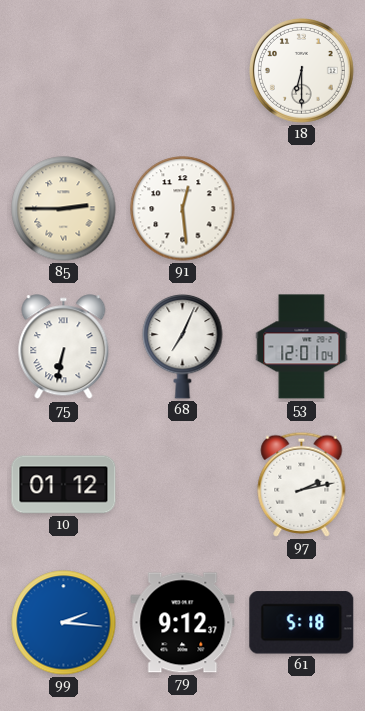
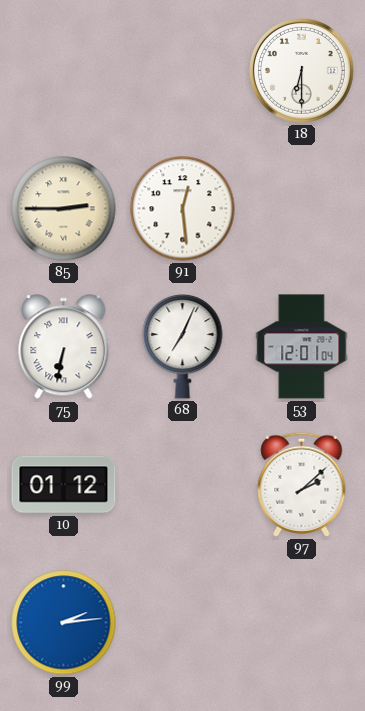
97: 2:13 -> 2:08
99: 2:16 -> 2:14
79: 9:12 -> none
61: 5:18 -> none
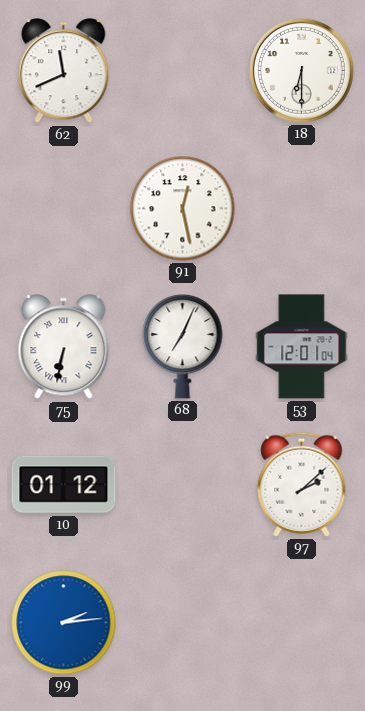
62: none -> 11:41
85: 2:45 -> none
91: 12:29 -> 12:28
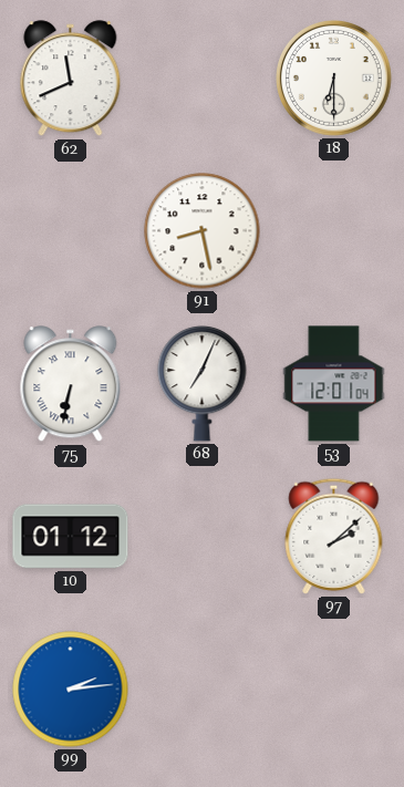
91: 12:28 -> 8:28
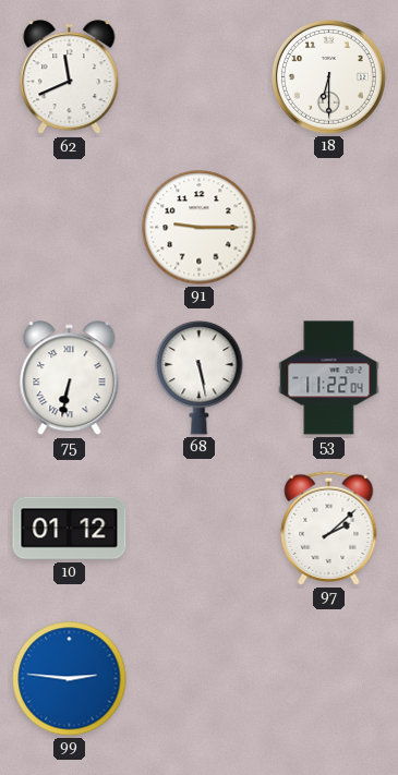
91: 8:28 -> 9:15
68: 7:04 -> 5:28
53: 12:01 -> 11:22
99: 2:14 -> 2:46
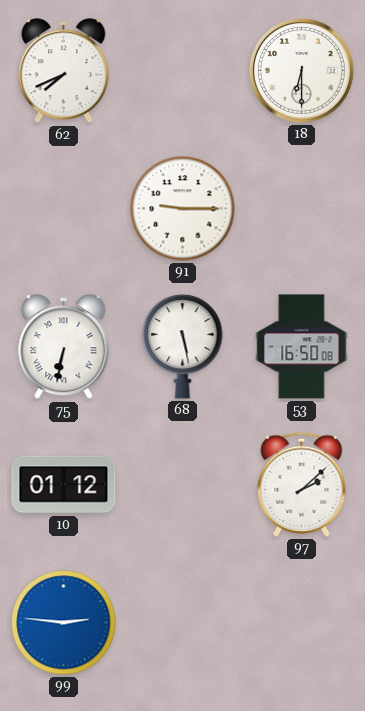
62: 11:41 -> 7:41
53: 11:22 -> 16:50
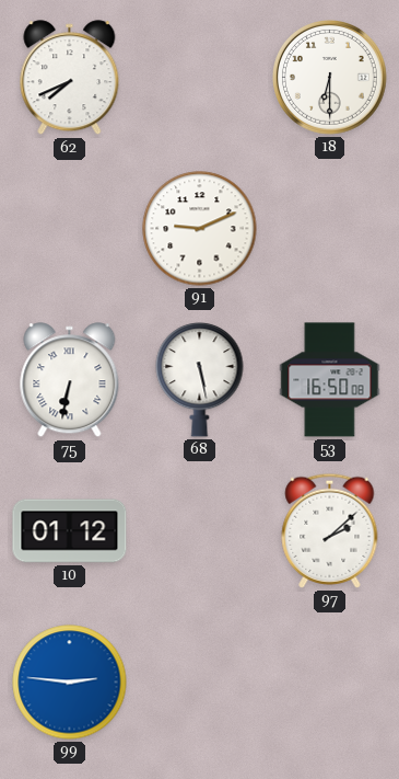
91: 9:15 -> 9:11
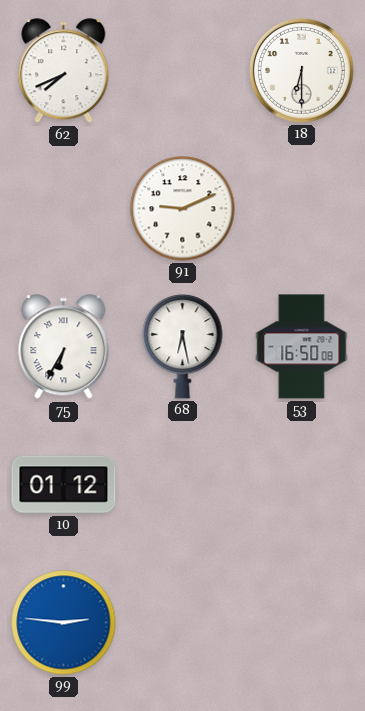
75: 6:32 -> 6:35
68: 5:28 -> 6:28
97: 2:08 -> none
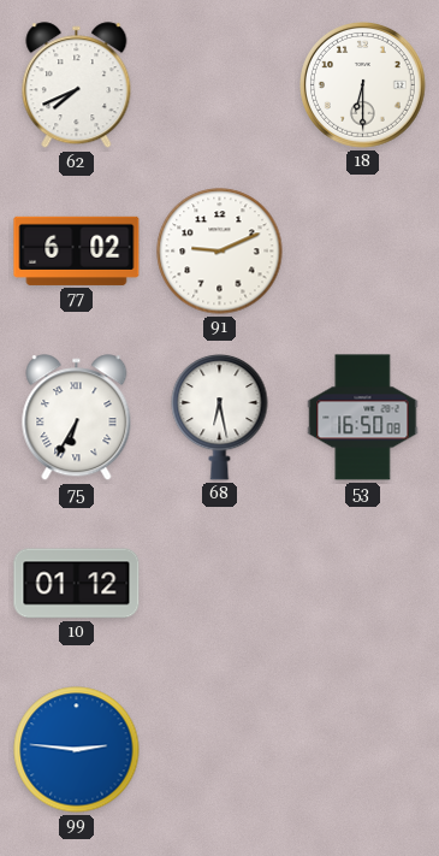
77: none -> 6:02
